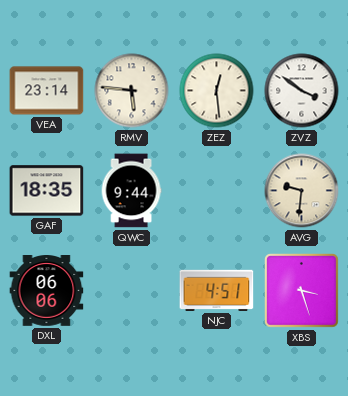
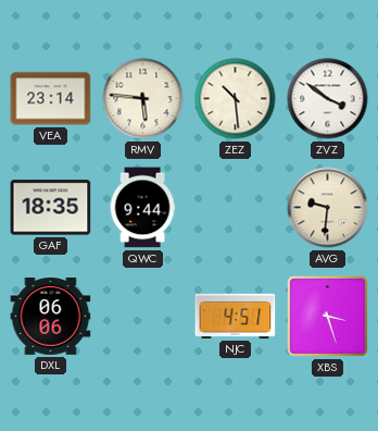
ZEZ: 12:29 -> 10:29
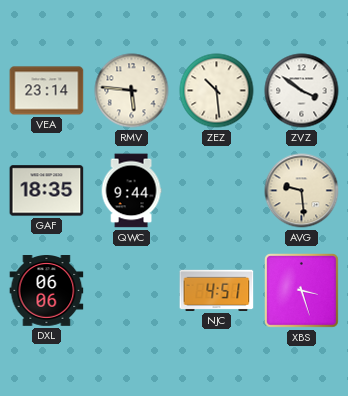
AVG: 9:31 -> 9:29
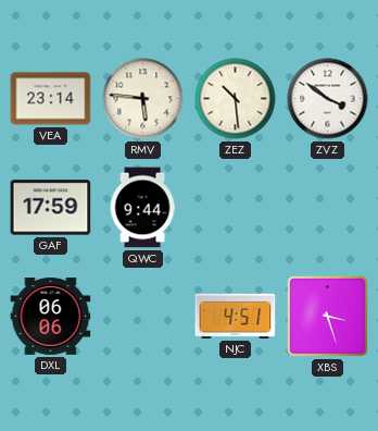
GAF: 18:35 -> 17:59
AVG: 9:29 -> none
